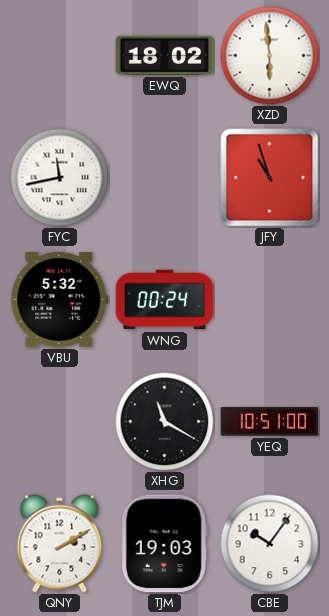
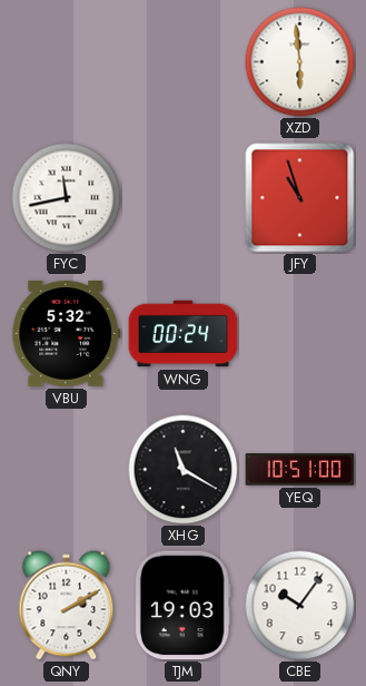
EWQ: 18:02 -> none
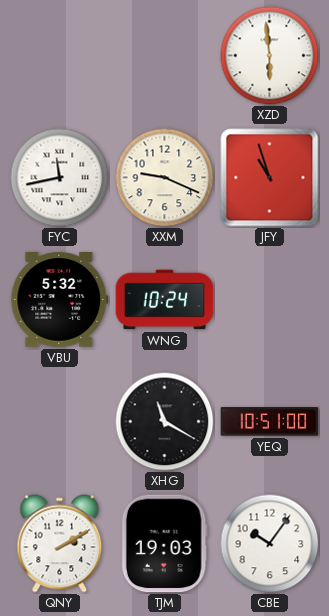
XXM: none -> 9:19
WNG: 00:24 -> 10:24
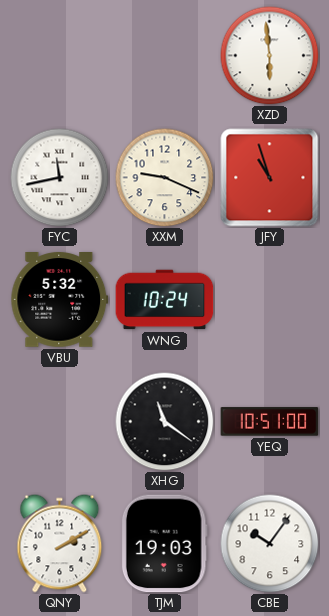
XHG: 11:20 -> 11:21
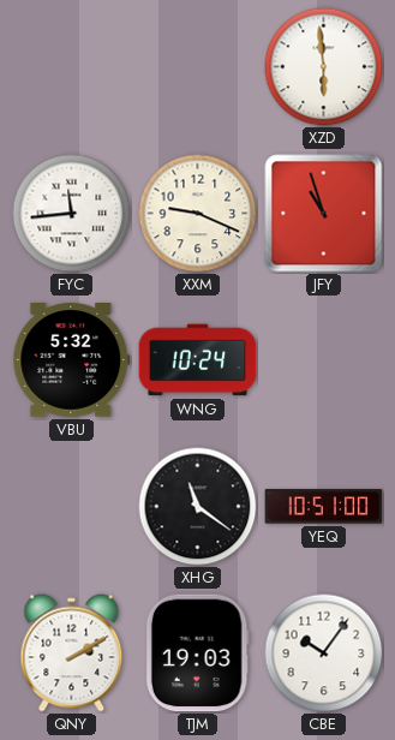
FYC: 11:43 -> 11:44
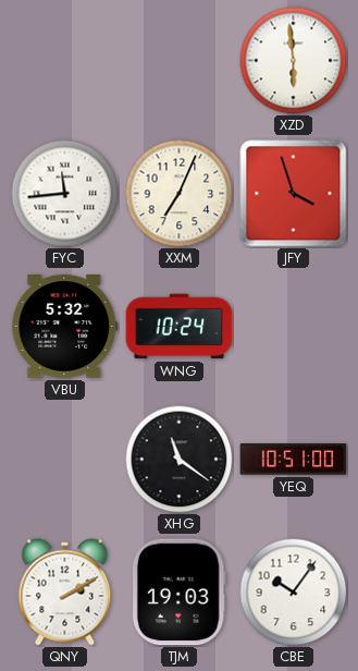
XXM: 9:19 -> 7:04
JFY: 10:57 -> 3:57
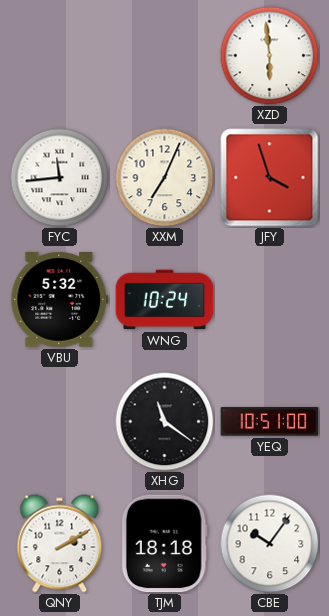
TJM: 19:03 -> 18:18
